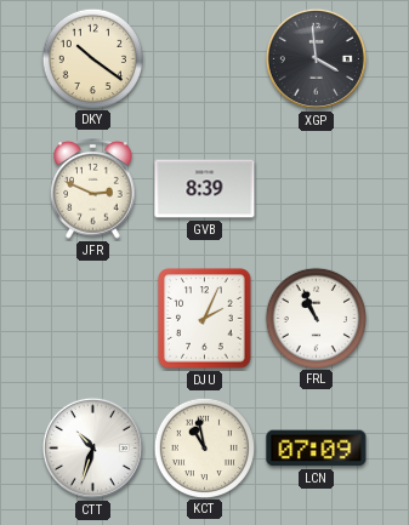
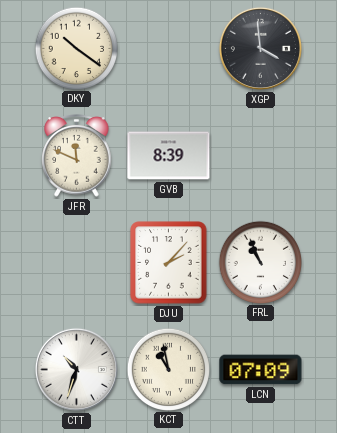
JFR: 2:49 -> 11:49
DJU: 2:04 -> 2:07
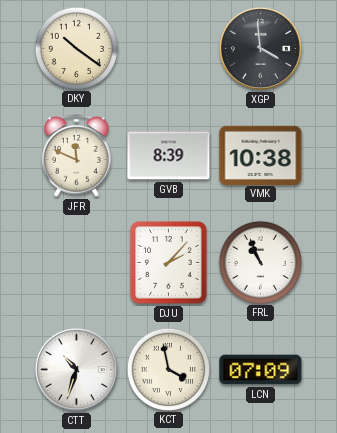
VMK: none -> 10:38
KCT: 10:58 -> 3:58
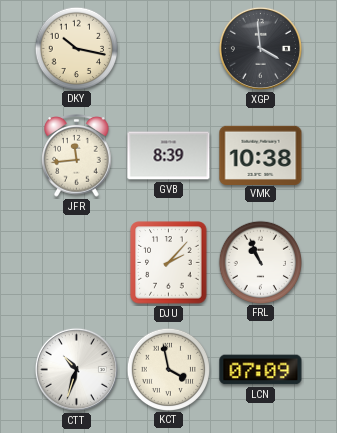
DKY: 10:21 -> 10:17
JFR: 11:49 -> 11:44
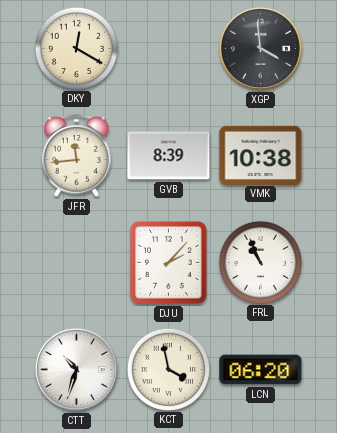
DKY: 10:17 -> 12:20
LCN: 07:09 -> 06:20
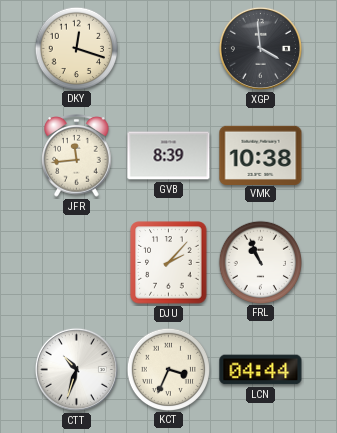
DKY: 12:20 -> 12:18
KCT: 3:58 -> 3:34
LCN: 06:20 -> 04:44
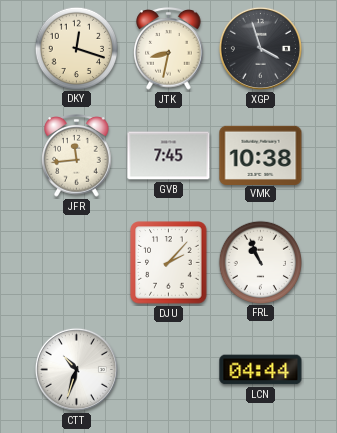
JTK: none -> 8:32
XGP: 3:59 -> 3:57
GVB: 8:39 -> 7:45
KCT: 3:34 -> none
